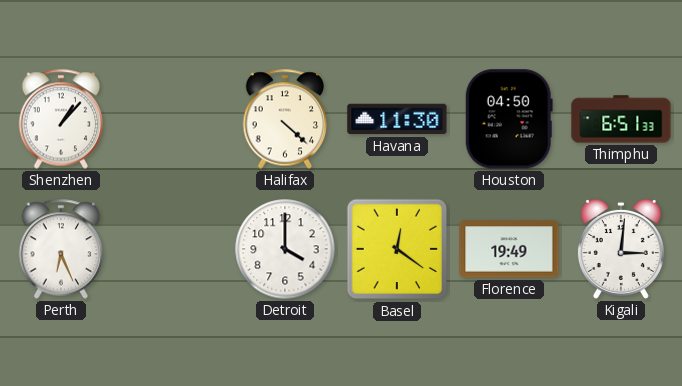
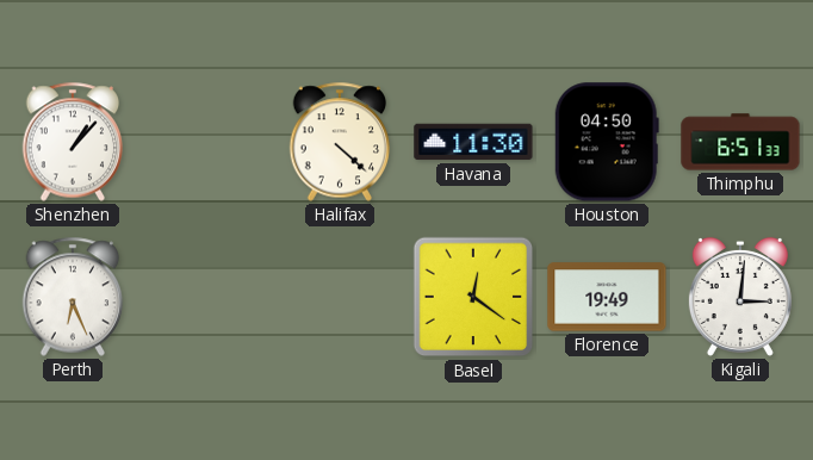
Detroit: 4:00 -> none
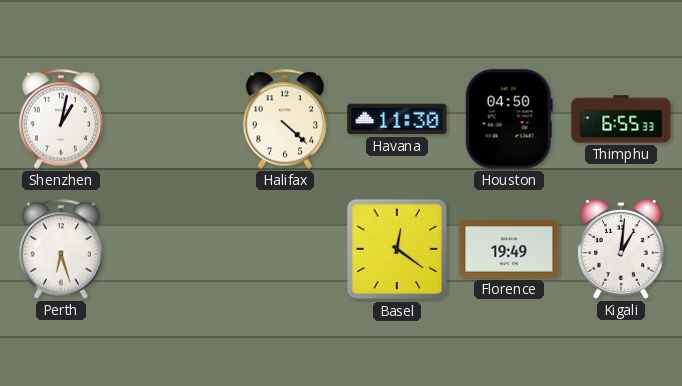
Shenzhen: 1:07 -> 1:02
Thimphu: 6:51 -> 6:55
Perth: 6:26 -> 6:27
Kigali: 3:01 -> 1:01
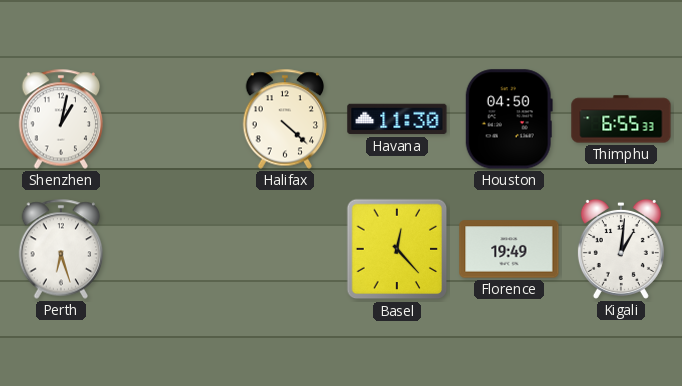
Basel: 12:21 -> 12:23
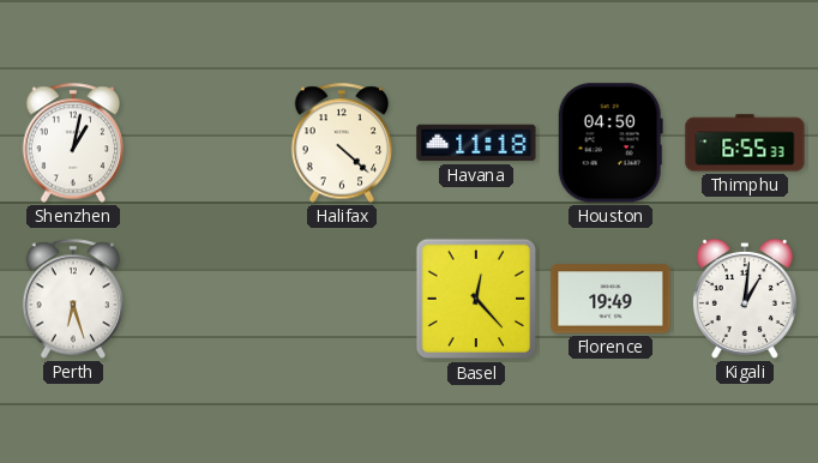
Havana: 11:30 -> 11:18
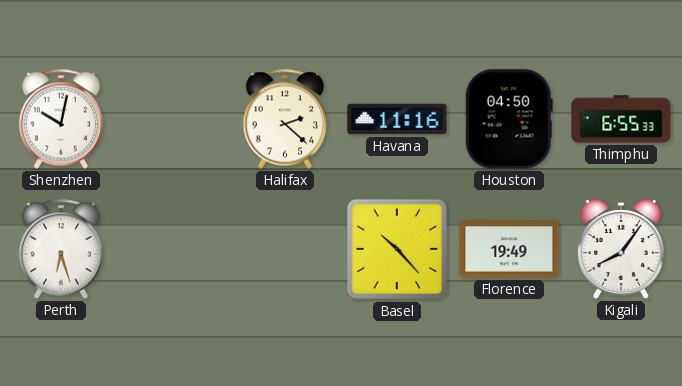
Shenzhen: 1:02 -> 10:02
Halifax: 4:22 -> 2:22
Havana: 11:18 -> 11:16
Basel: 12:23 -> 10:23
Kigali: 1:01 -> 8:06
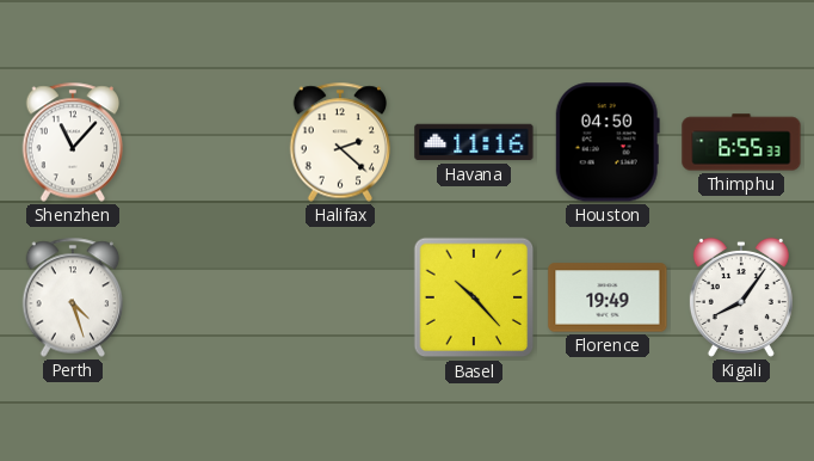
Shenzhen: 10:02 -> 11:07
Perth: 6:27 -> 4:27
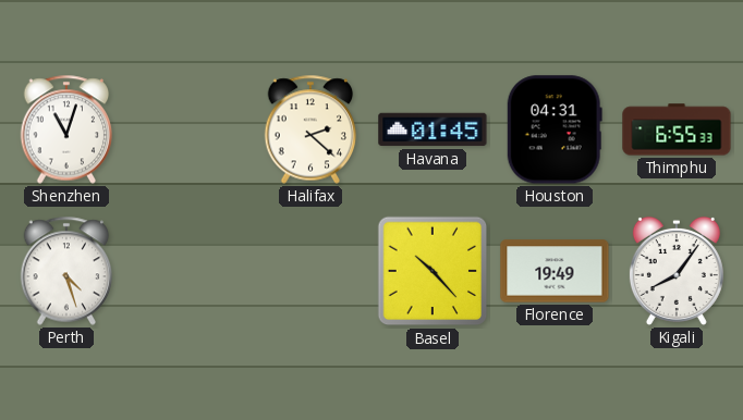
Shenzhen: 11:07 -> 11:03
Havana: 11:16 -> 01:45
Houston: 04:50 -> 04:31
